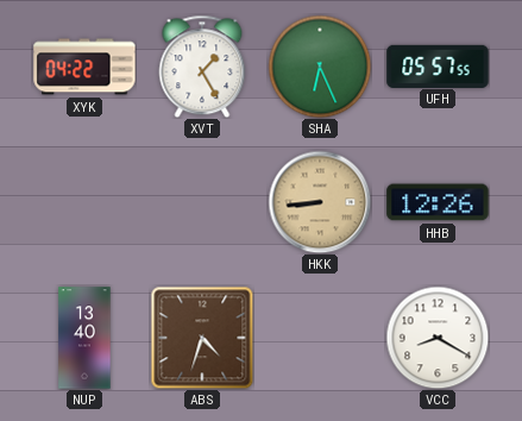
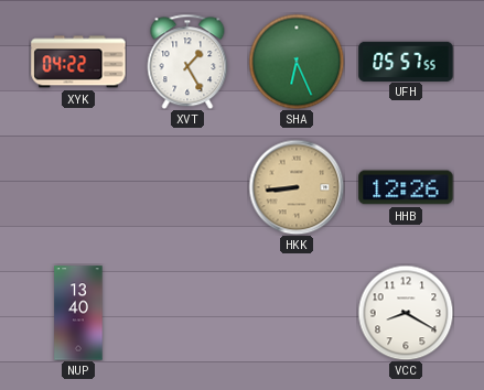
ABS: 4:33 -> none
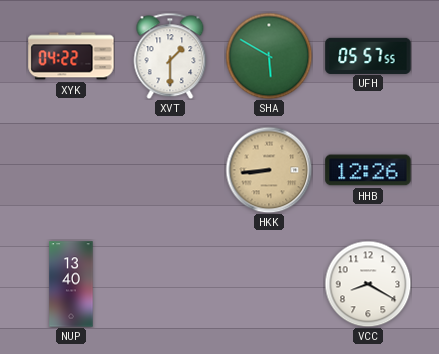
XVT: 1:25 -> 1:30
SHA: 6:26 -> 5:50
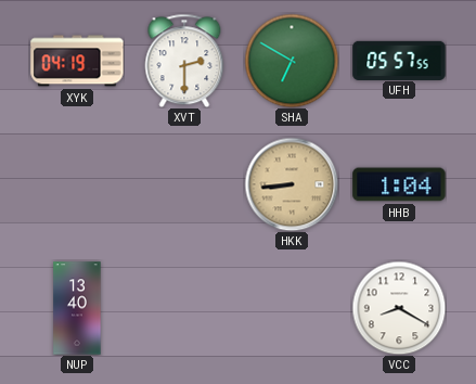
XYK: 04:22 -> 04:19
XVT: 1:30 -> 2:30
SHA: 5:50 -> 6:50
HHB: 12:26 -> 1:04
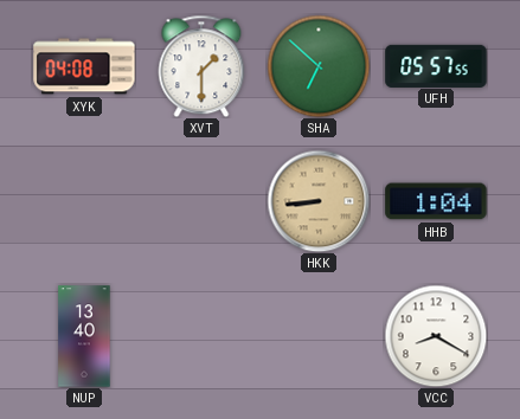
XYK: 04:19 -> 04:08
XVT: 2:30 -> 1:30
SHA: 6:50 -> 6:52
